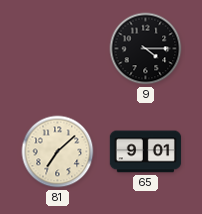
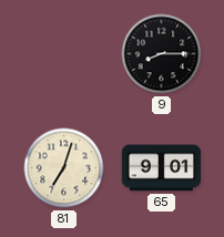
9: 4:15 -> 8:15
81: 7:08 -> 7:03
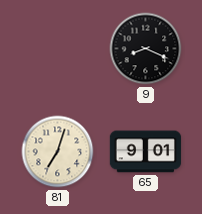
9: 8:15 -> 8:19
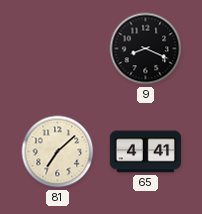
81: 7:03 -> 7:08
65: 9:01 -> 4:41
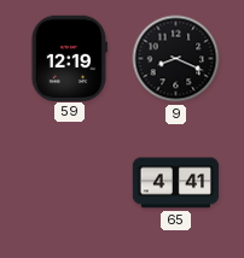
59: none -> 12:19
81: 7:08 -> none
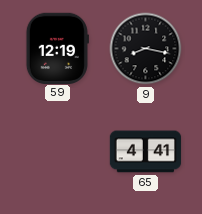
9: 8:19 -> 8:17
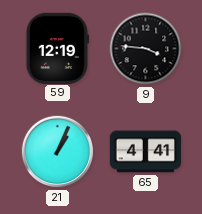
9: 8:17 -> 3:46
21: none -> 1:04
